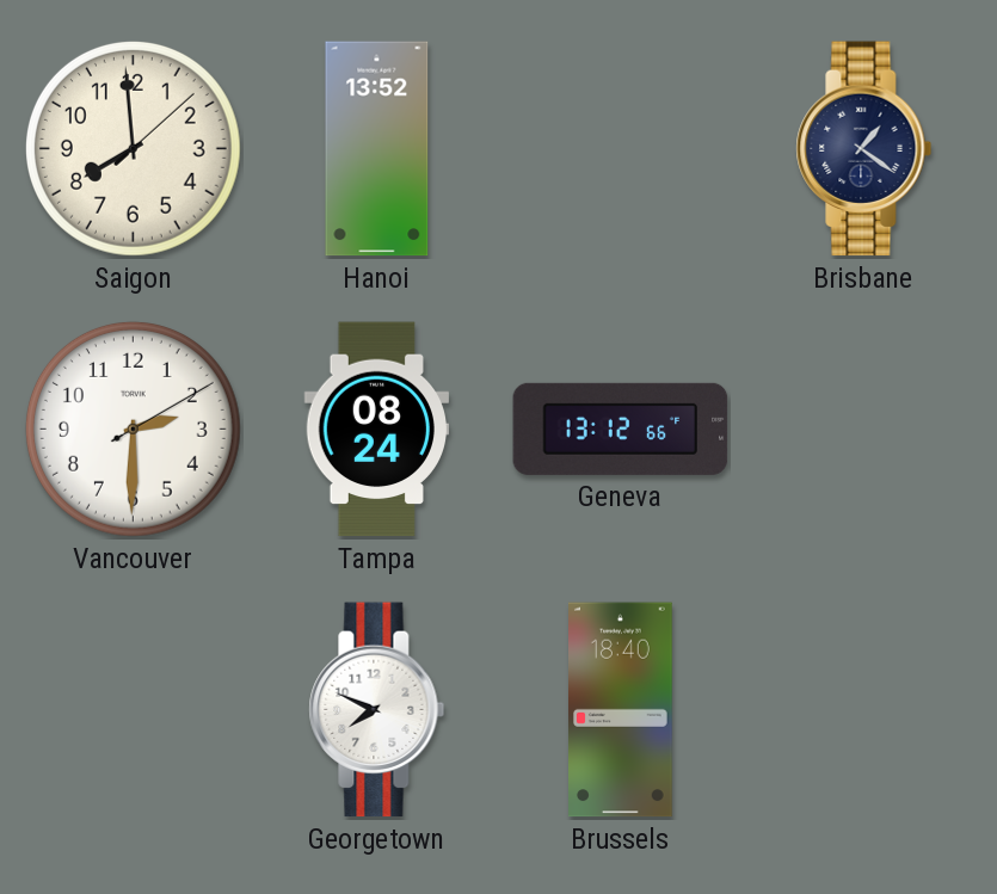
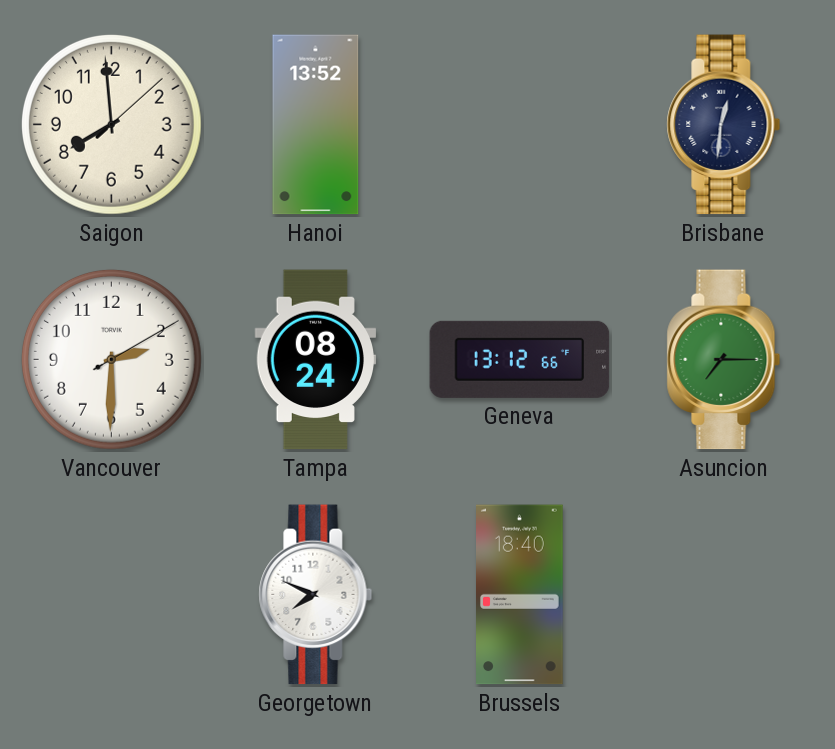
Brisbane: 1:21 -> 12:31
Asuncion: none -> 7:15
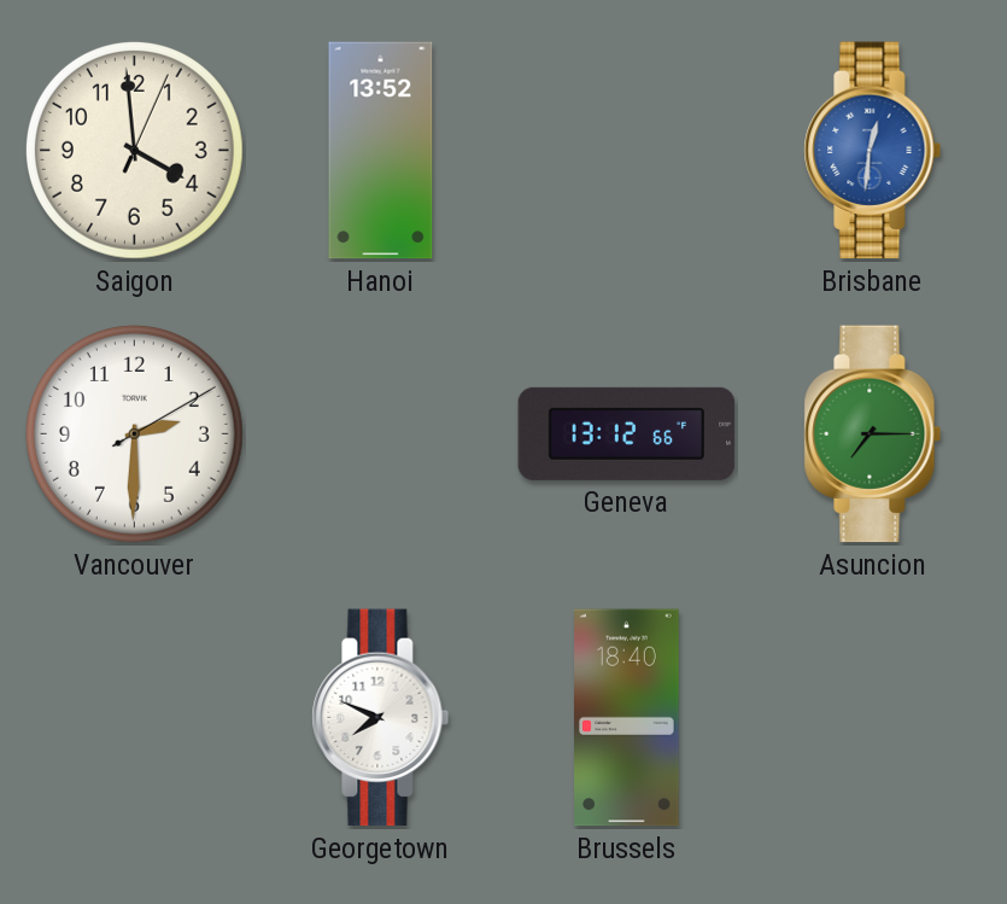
Saigon: 7:59 -> 3:59
Brisbane dial: navy -> blue
Tampa: 08:24 -> none
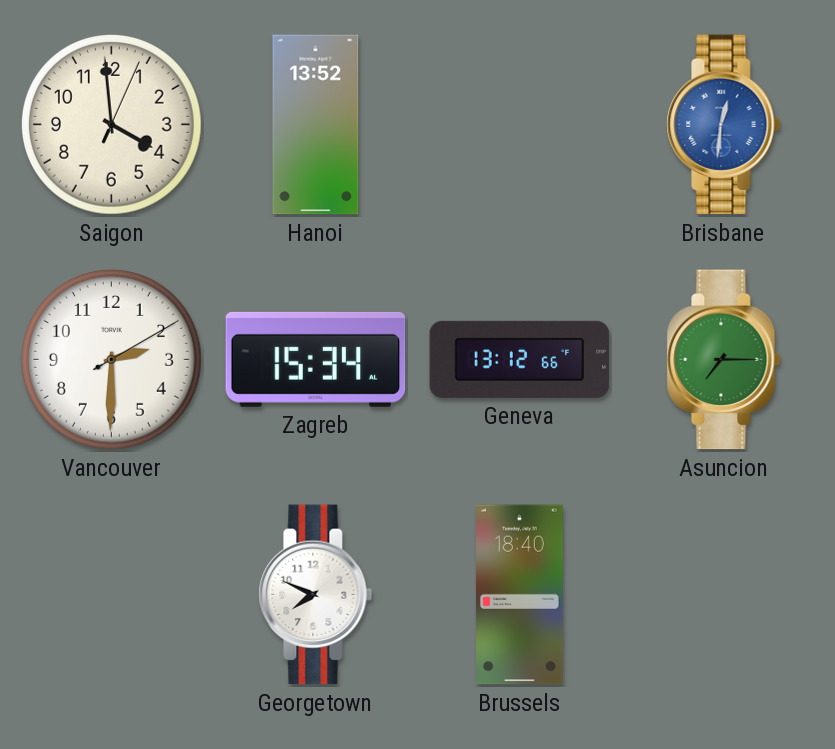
Zagreb: none -> 15:34
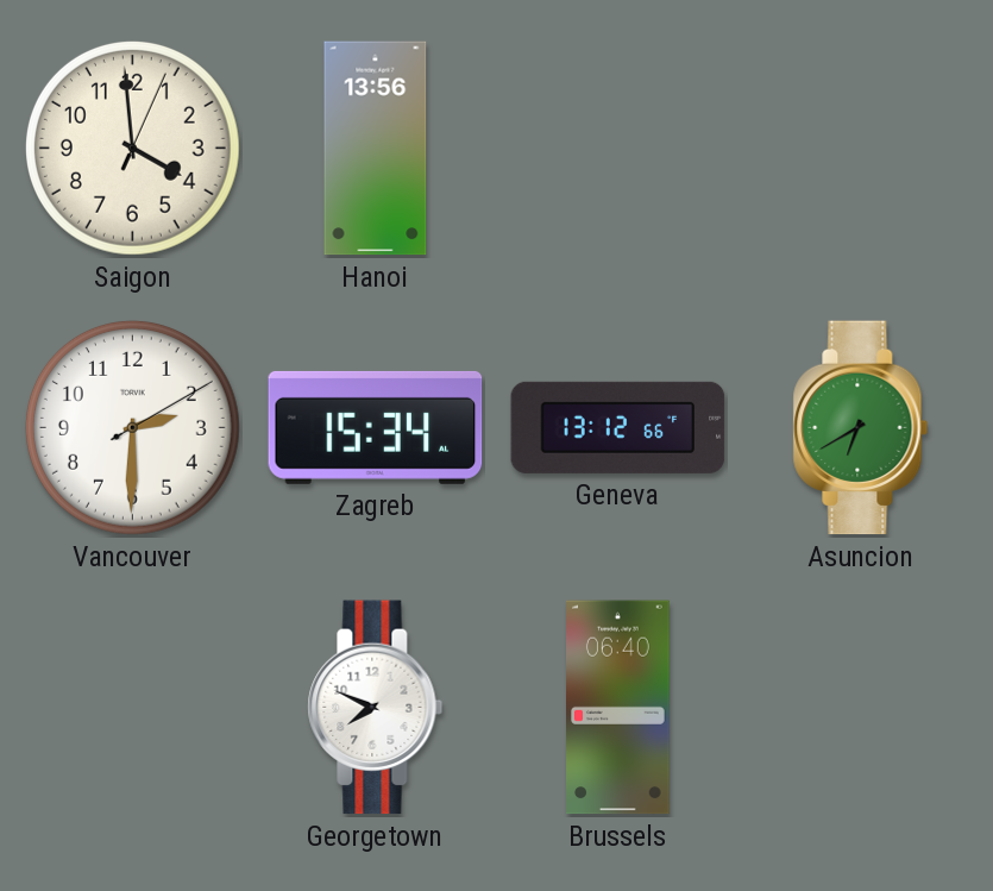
Hanoi: 13:52 -> 13:56
Brisbane: 12:31 -> none
Asuncion: 7:15 -> 6:40
Brussels: 18:40 -> 06:40
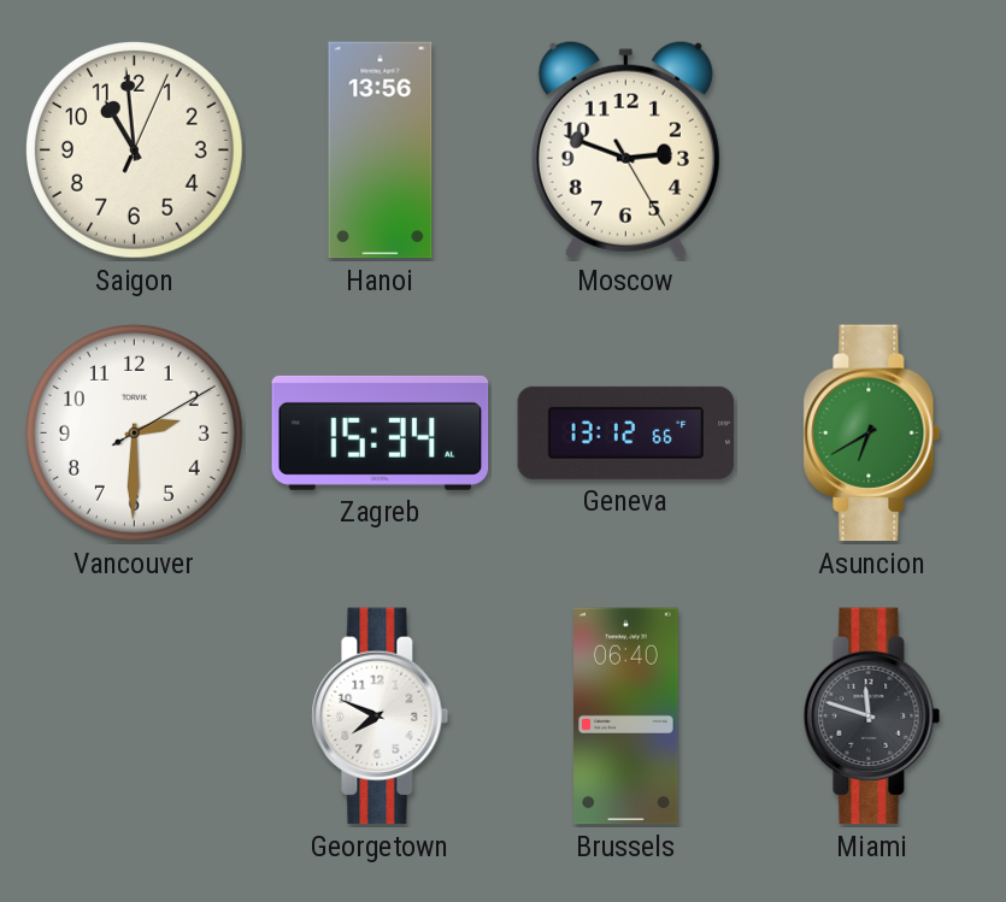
Saigon: 3:59 -> 10:59
Moscow: none -> 2:48
Miami: none -> 11:48
